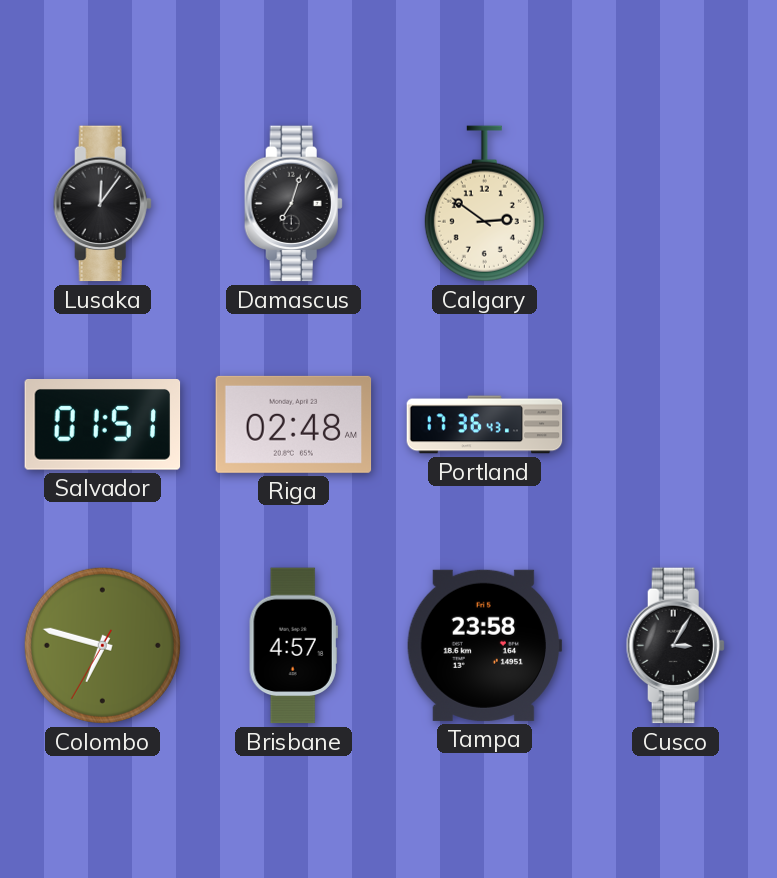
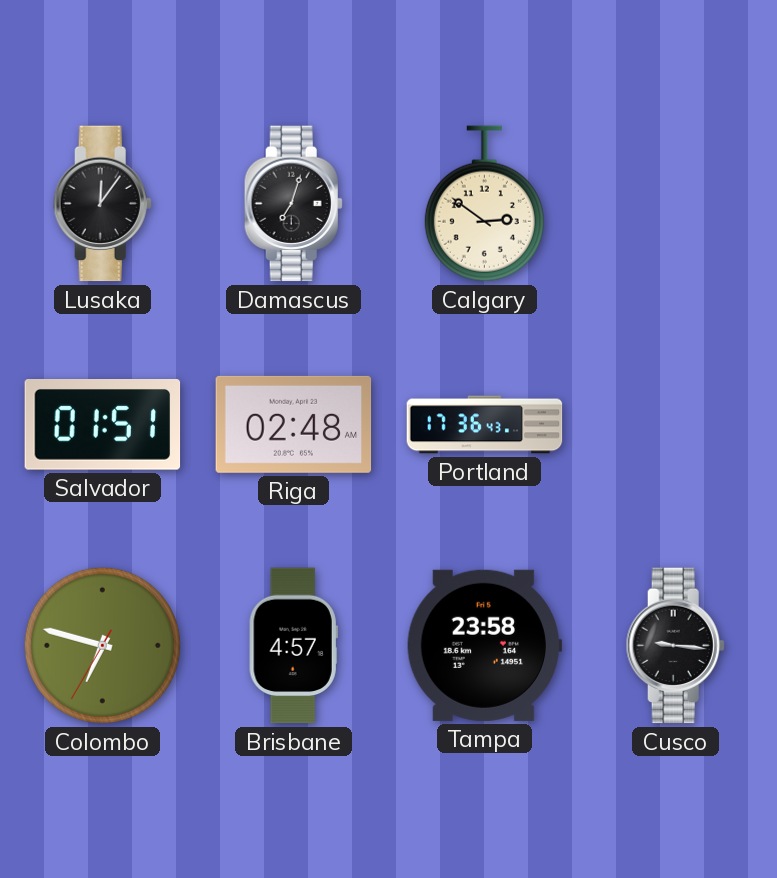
Cusco: 3:05 -> 9:16
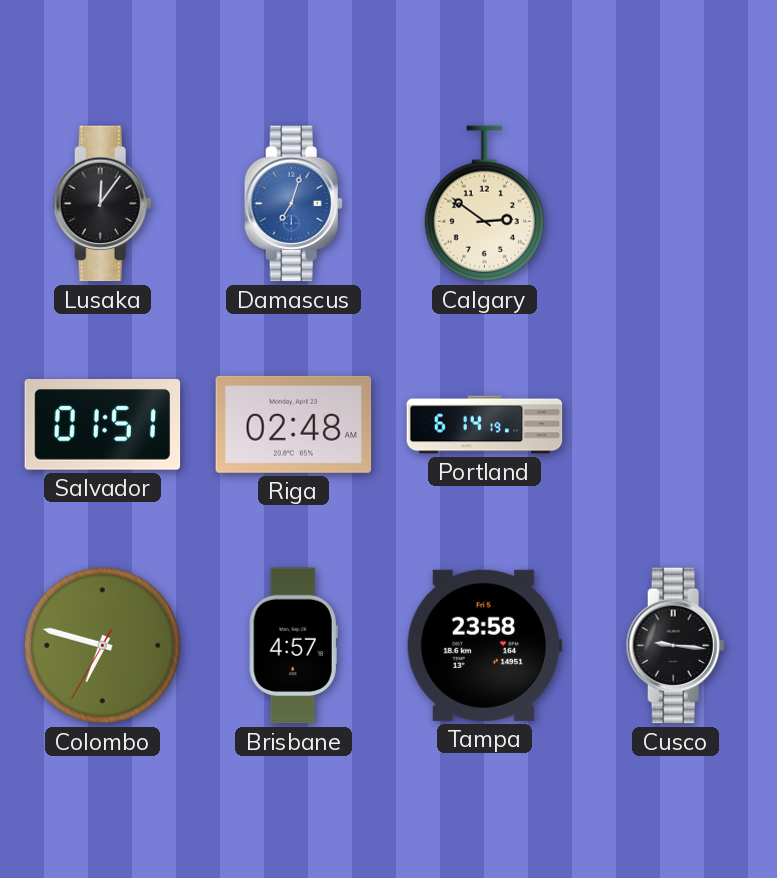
Damascus dial: black -> blue
Portland: 17:36 -> 6:14
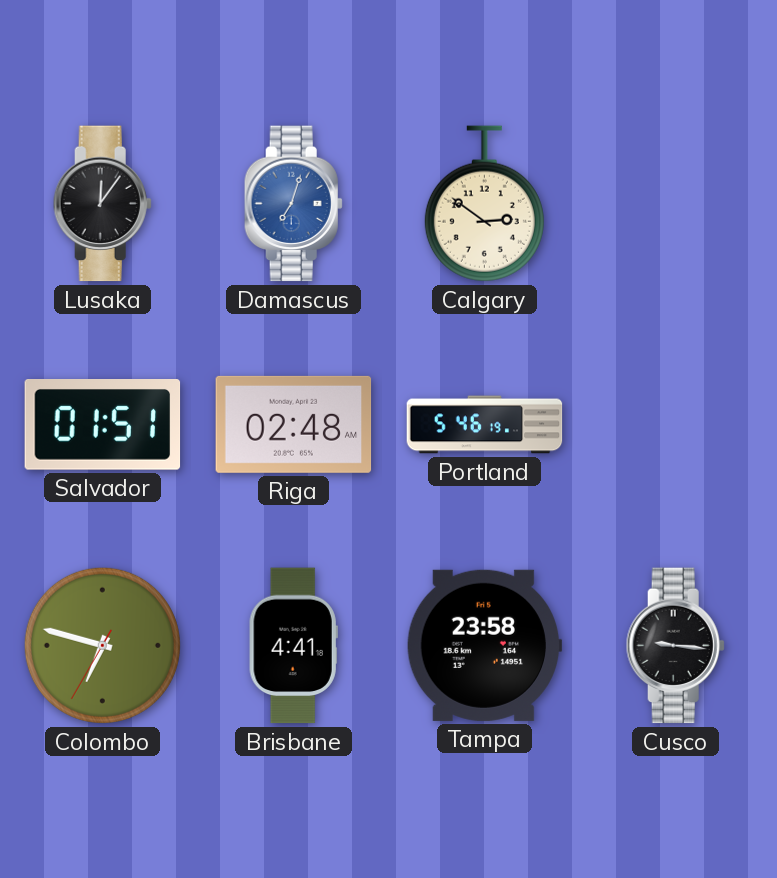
Portland: 6:14 -> 5:46
Brisbane: 4:57 -> 4:41
